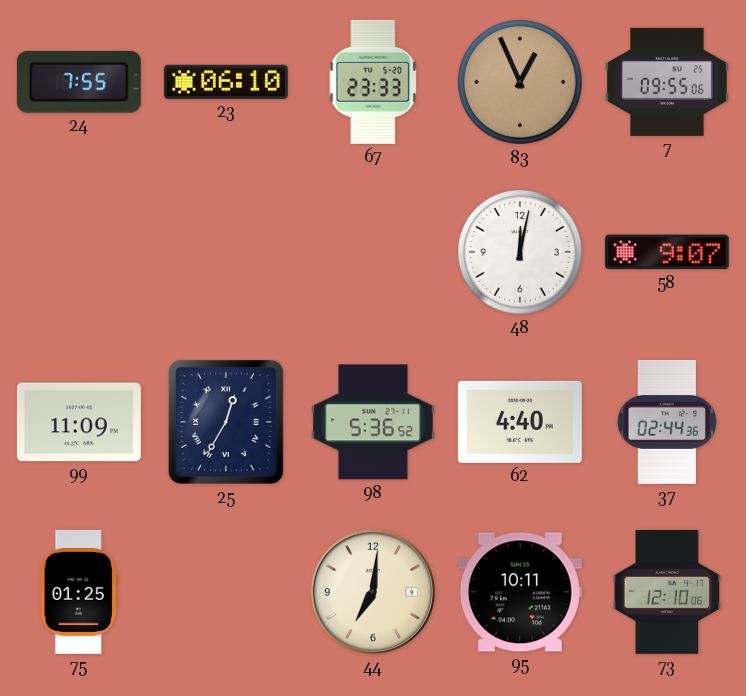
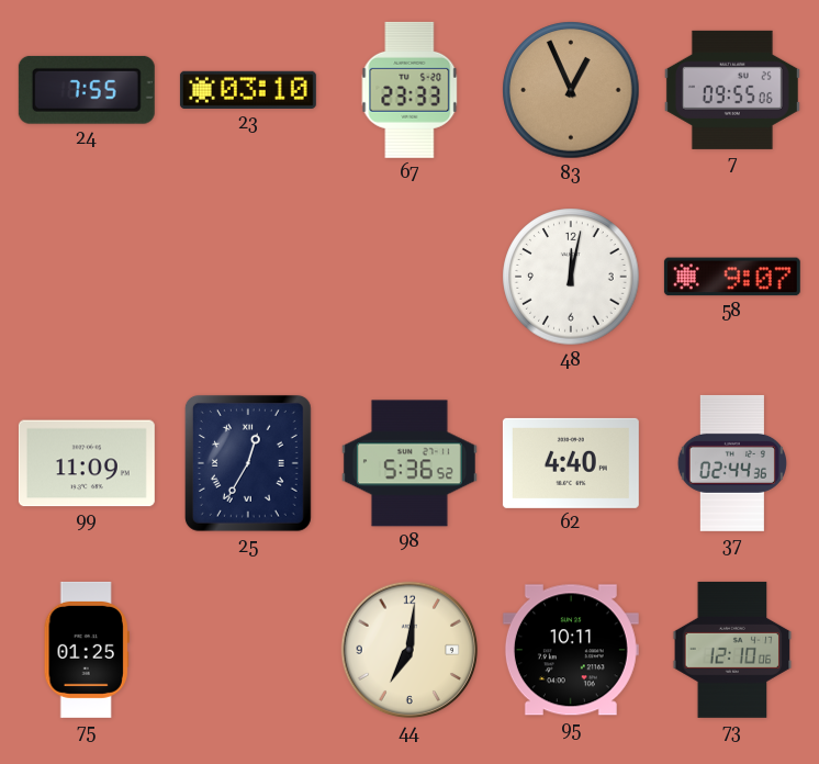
23: 06:10 -> 03:10
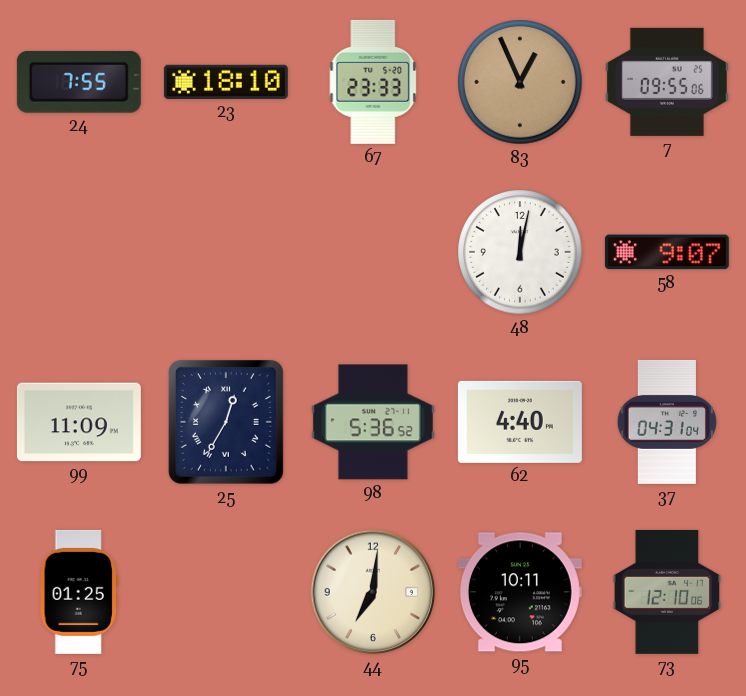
23: 03:10 -> 18:10
37: 02:44 -> 04:31
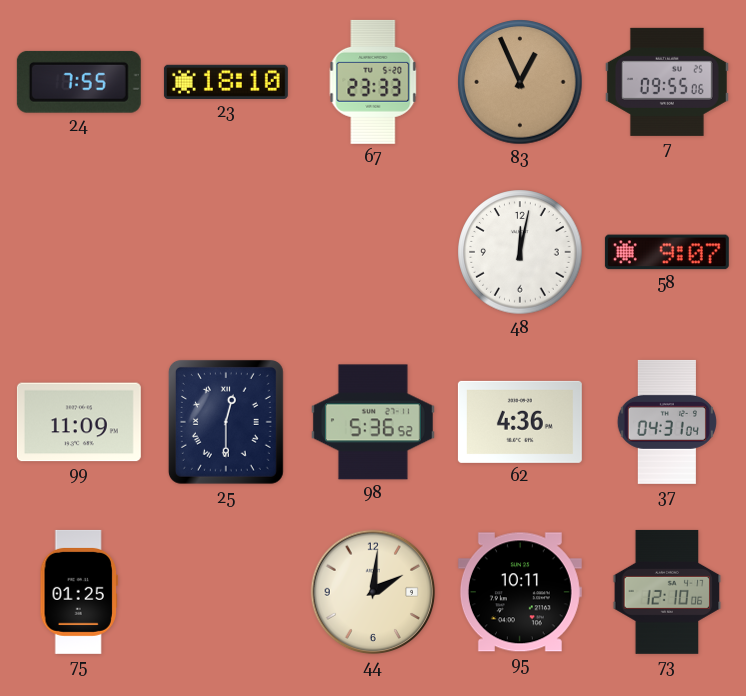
25: 12:35 -> 12:30
62: 4:40 -> 4:36
44: 7:01 -> 2:01
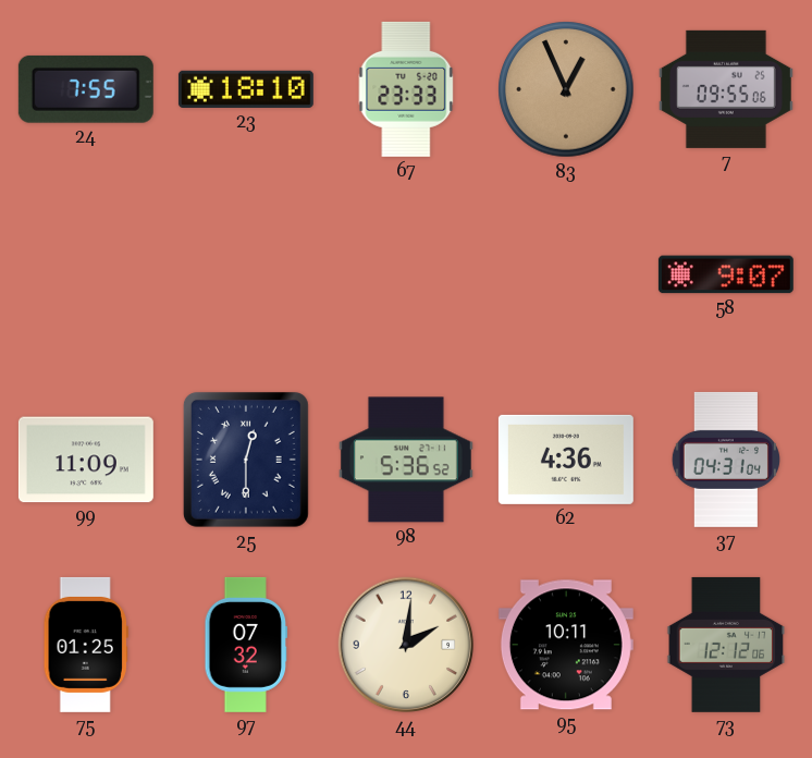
48: 12:02 -> none
97: none -> 07:32
73: 12:10 -> 12:12
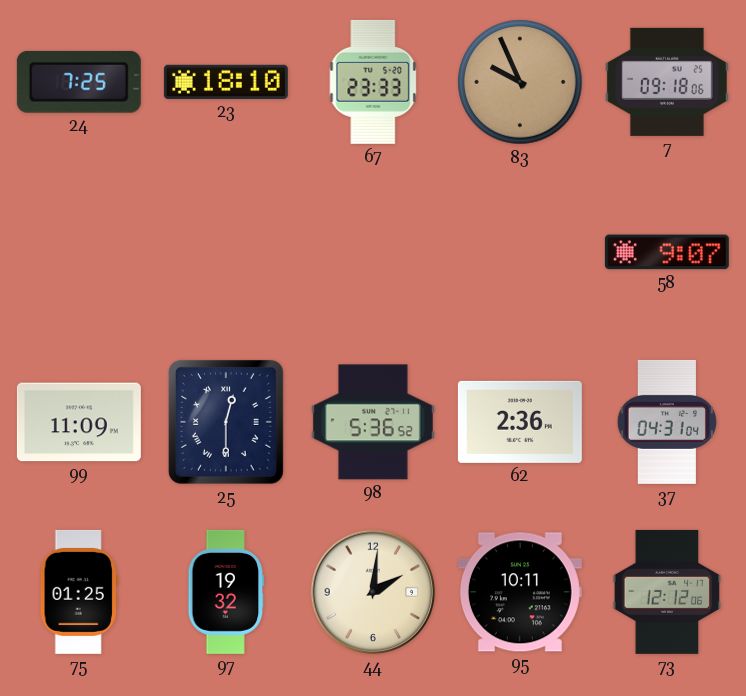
24: 7:55 -> 7:25
83: 12:56 -> 9:56
7: 09:55 -> 09:18
62: 4:36 -> 2:36
97: 07:32 -> 19:32
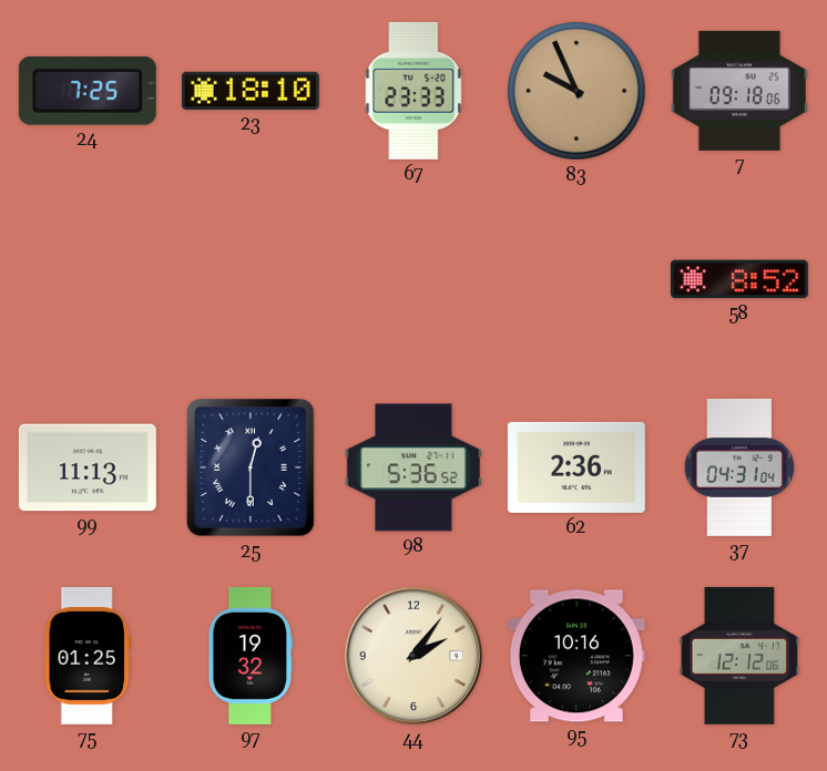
58: 9:07 -> 8:52
99: 11:09 -> 11:13
44: 2:01 -> 2:06
95: 10:11 -> 10:16
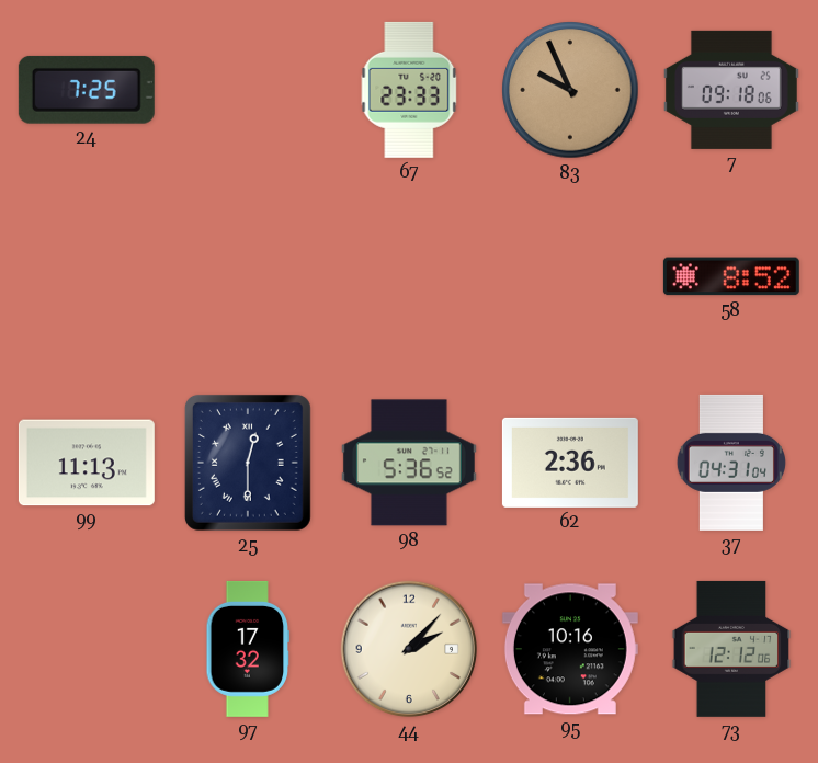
23: 18:10 -> none
75: 01:25 -> none
97: 19:32 -> 17:32
44: 2:06 -> 2:07
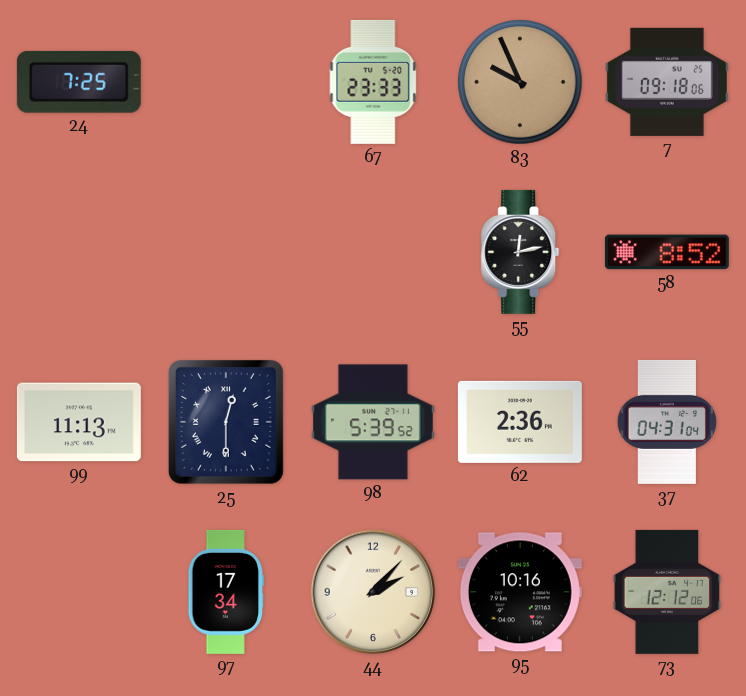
55: none -> 12:13
98: 5:36 -> 5:39
97: 17:32 -> 17:34
